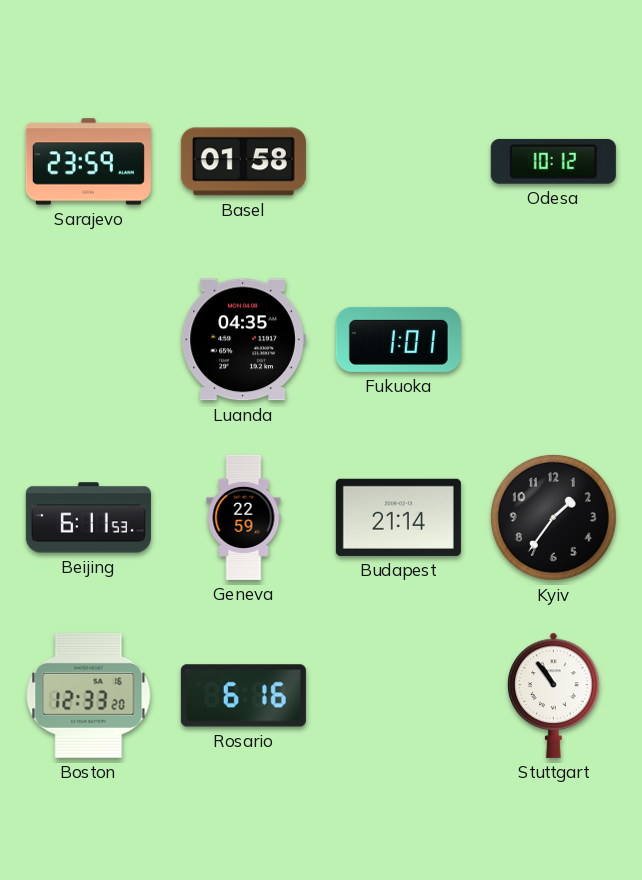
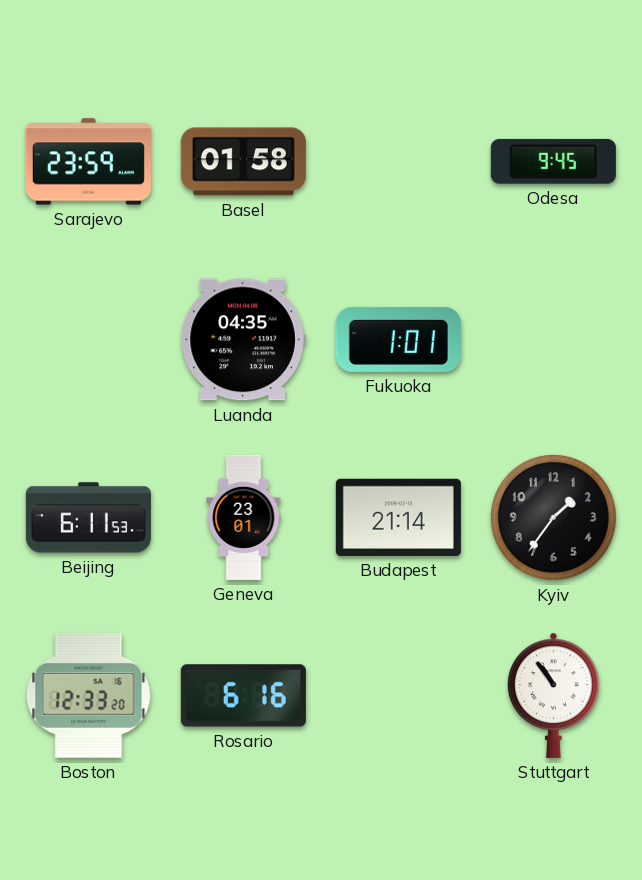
Odesa: 10:12 -> 9:45
Geneva: 22:59 -> 23:01
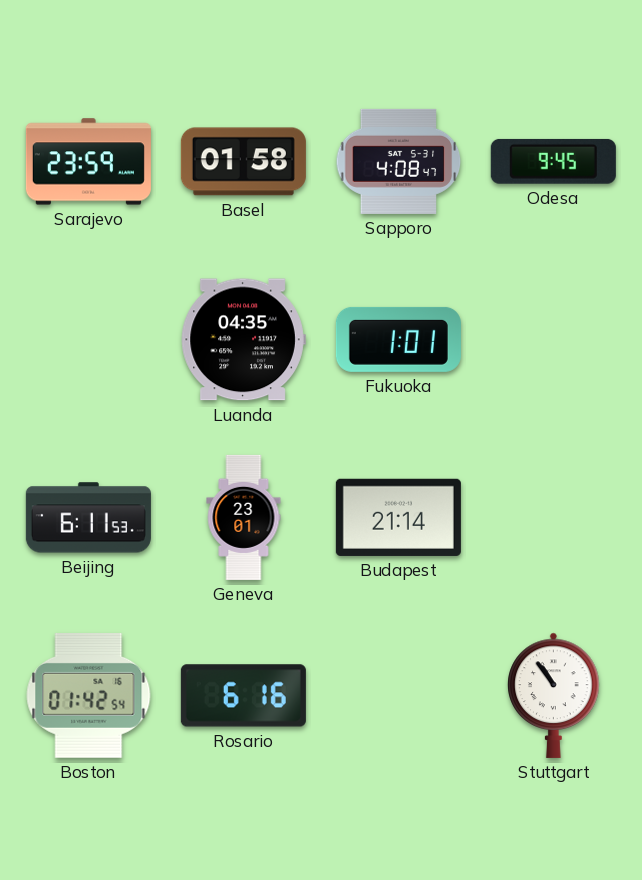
Sapporo: none -> 4:08
Kyiv: 1:36 -> none
Boston: 12:33 -> 01:42
